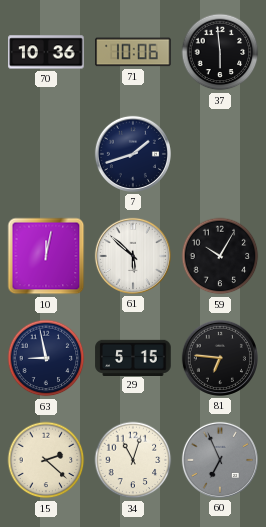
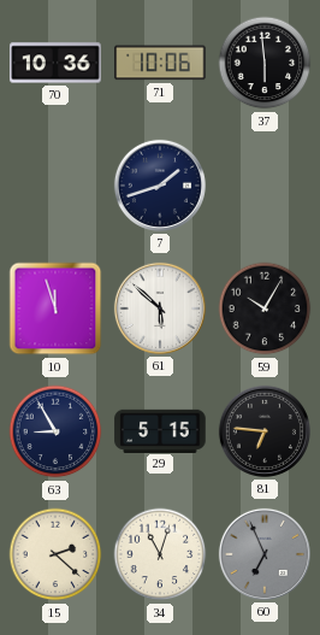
10: 12:02 -> 11:57
63: 8:58 -> 8:55
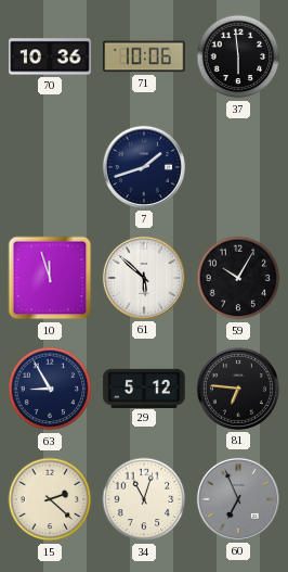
29: 5:15 -> 5:12
